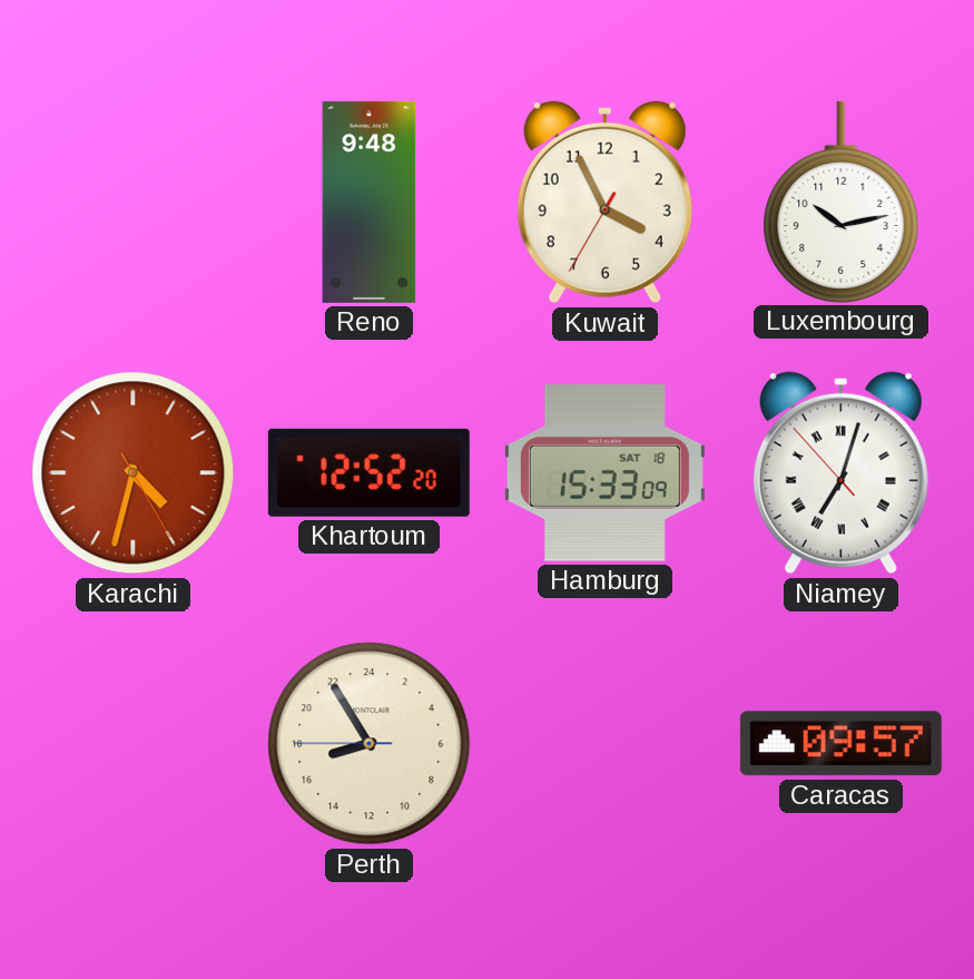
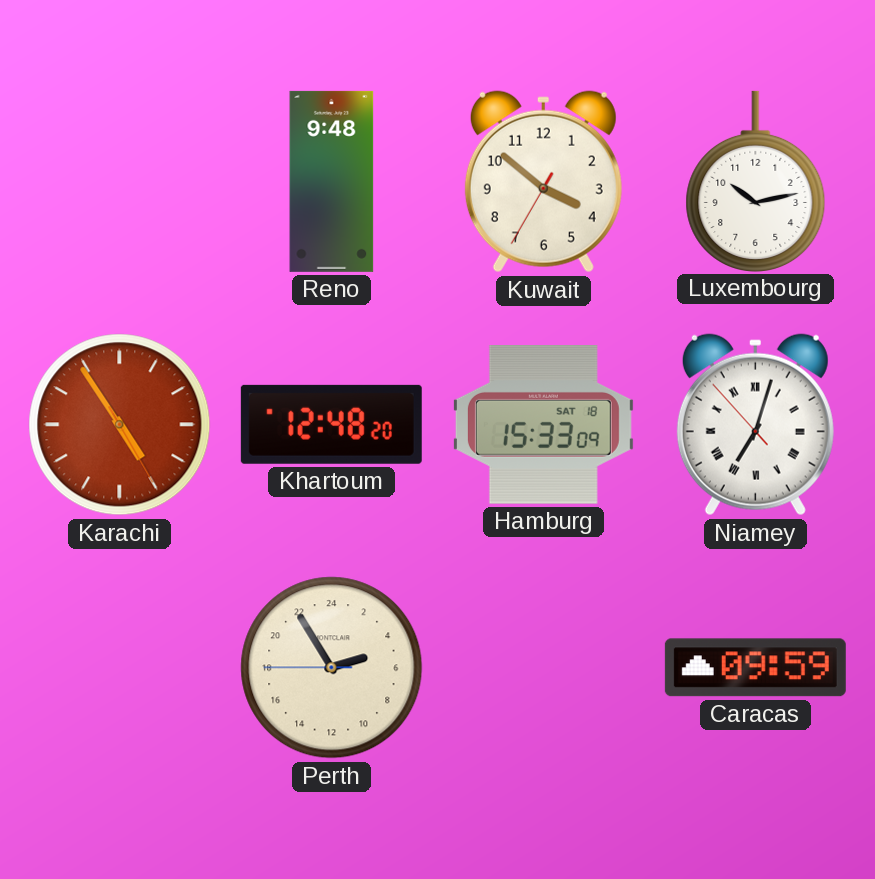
Kuwait: 3:55 -> 3:51
Karachi: 4:32 -> 4:54
Khartoum: 12:52 -> 12:48
Perth: 16:54 -> 4:54
Caracas: 09:57 -> 09:59
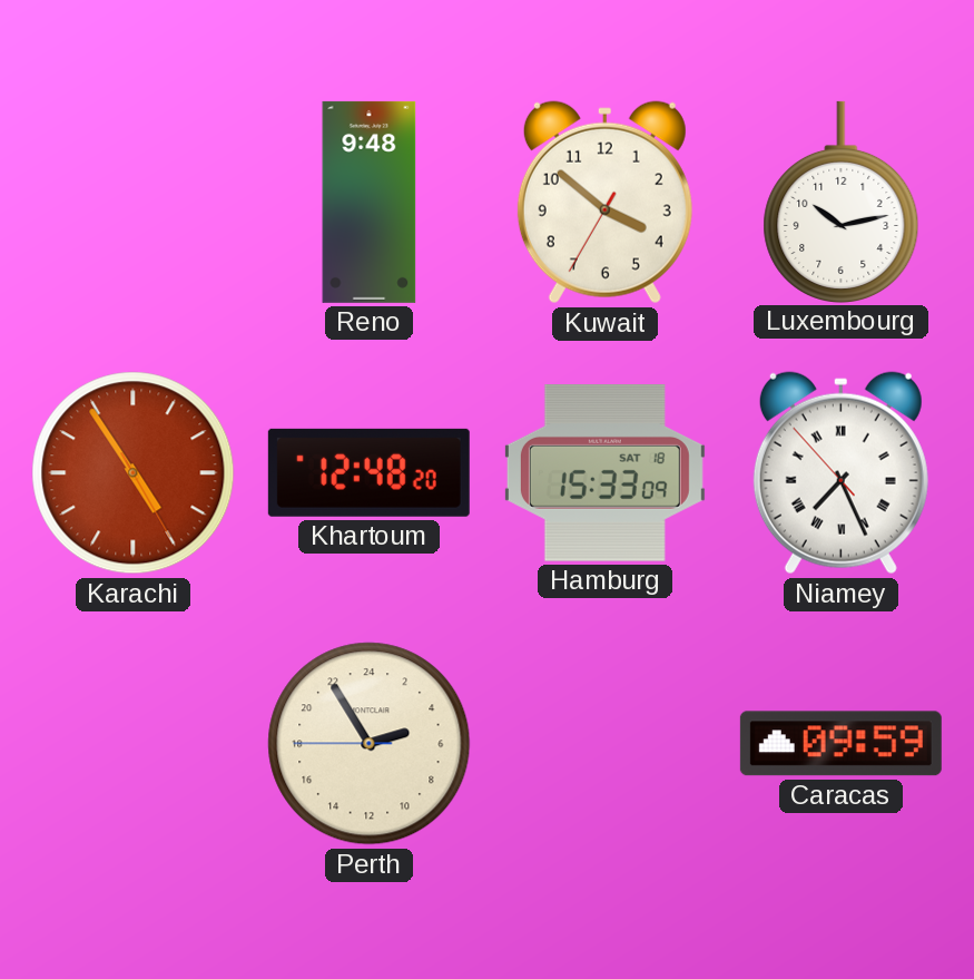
Niamey: 7:02 -> 7:25
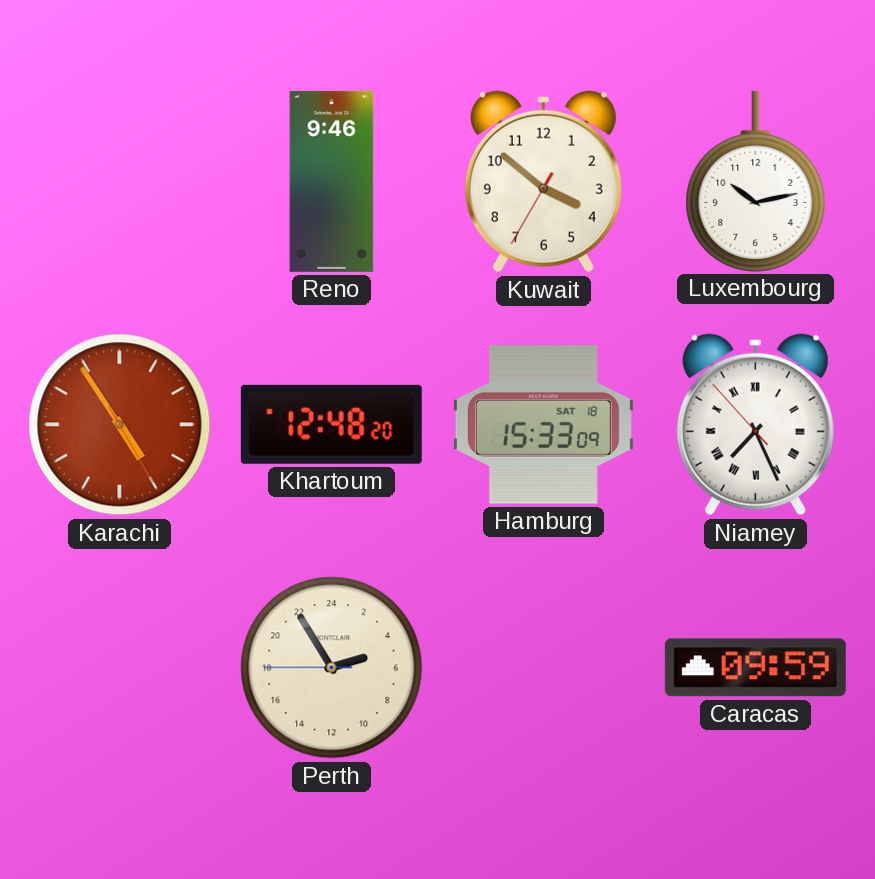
Reno: 9:48 -> 9:46
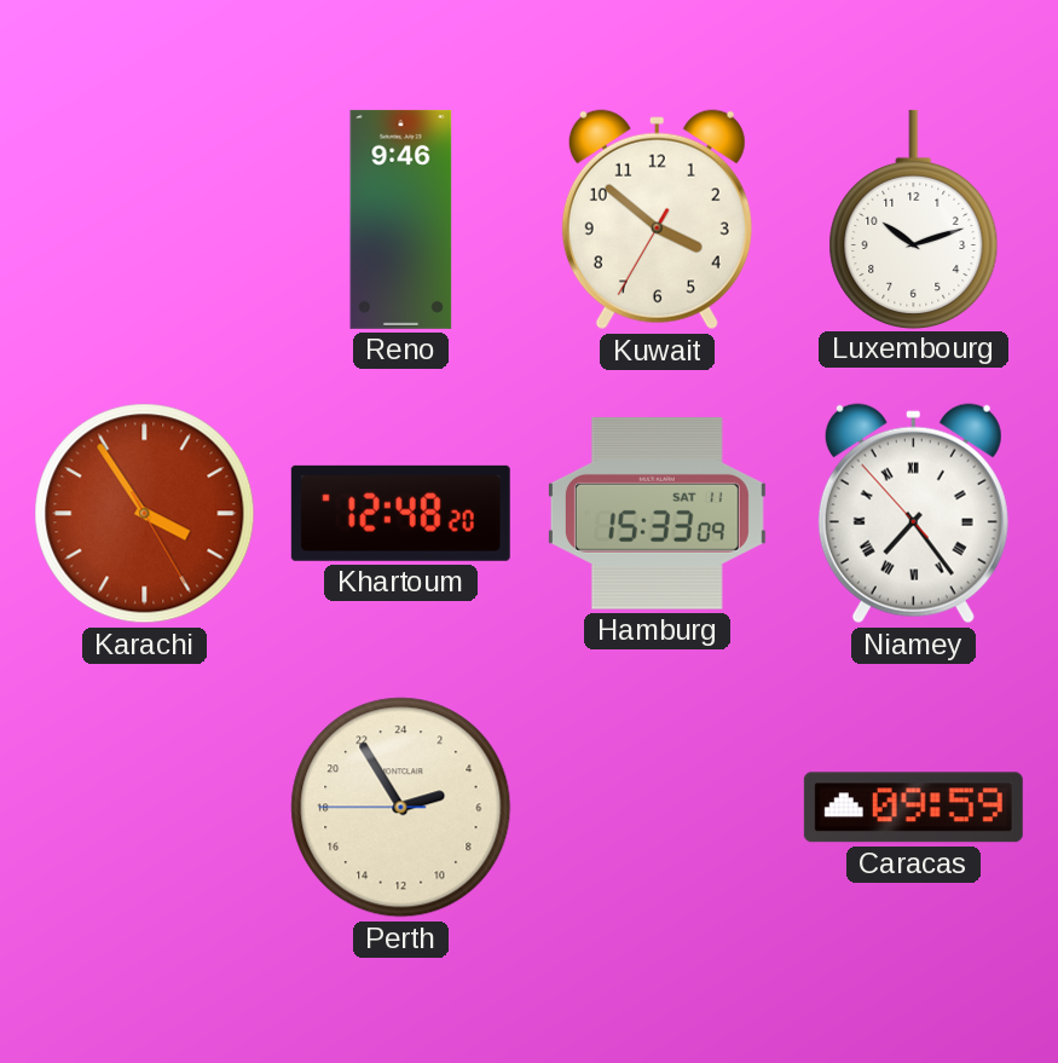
Luxembourg: 10:13 -> 10:12
Karachi: 4:54 -> 3:54
Hamburg date: SAT 18 -> SAT 11
Niamey: 7:25 -> 7:23
